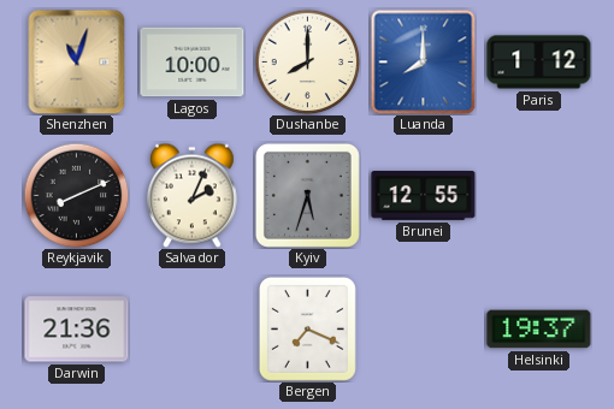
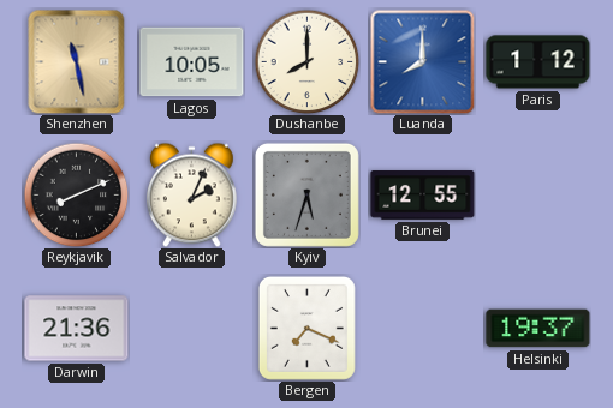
Shenzhen: 11:03 -> 11:28
Lagos: 10:00 -> 10:05
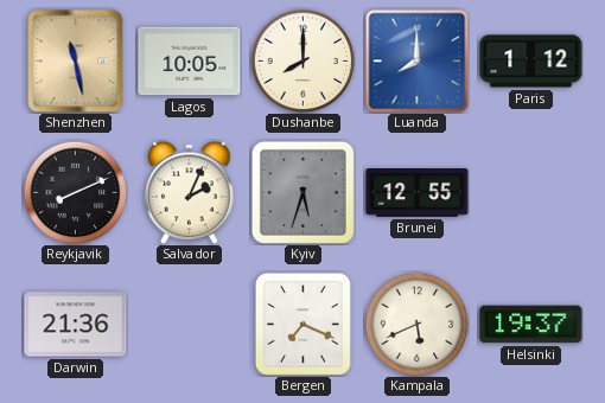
Kampala: none -> 5:41
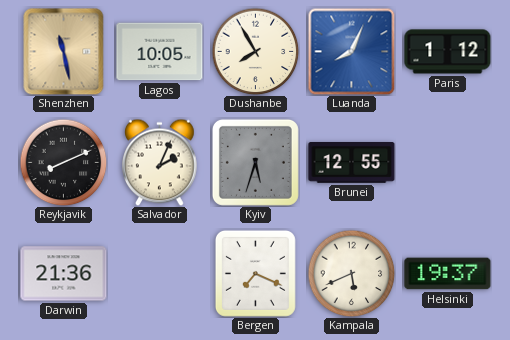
Dushanbe: 8:00 -> 7:55
Luanda: 8:00 -> 8:04
